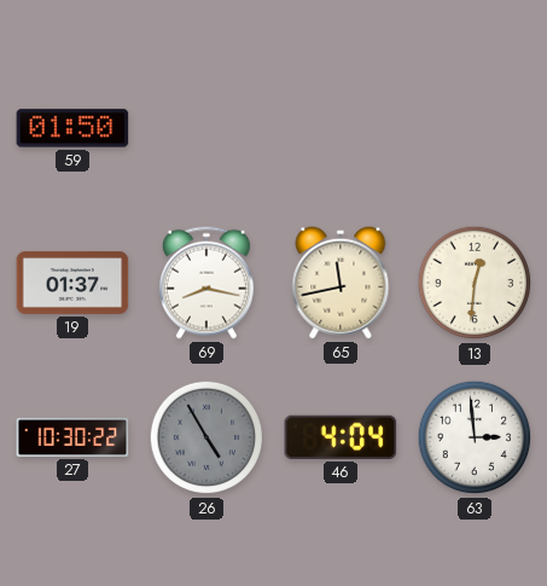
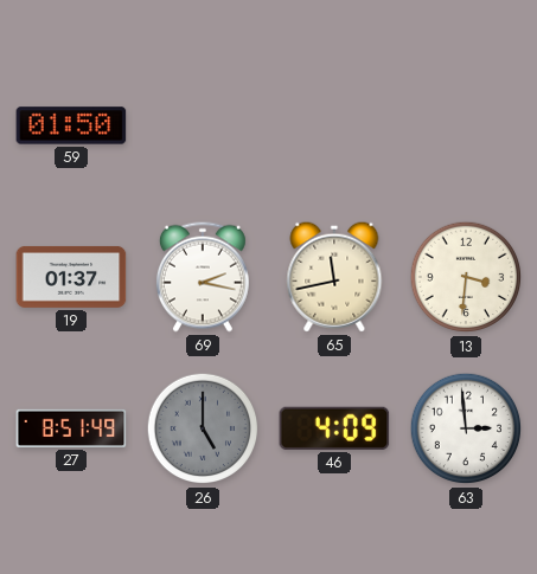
69: 8:17 -> 2:17
13: 12:31 -> 3:31
27: 10:30 -> 8:51
26: 4:55 -> 5:00
46: 4:04 -> 4:09
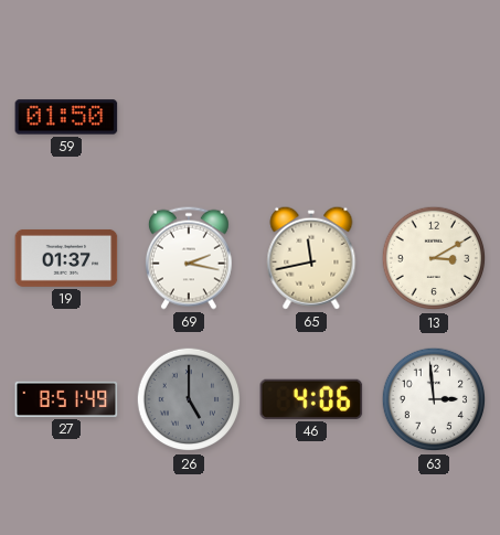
13: 3:31 -> 3:10
46: 4:09 -> 4:06
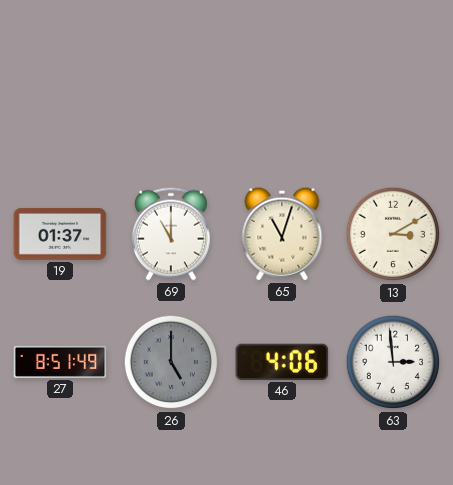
59: 01:50 -> none
69: 2:17 -> 11:00
65: 11:43 -> 11:03
